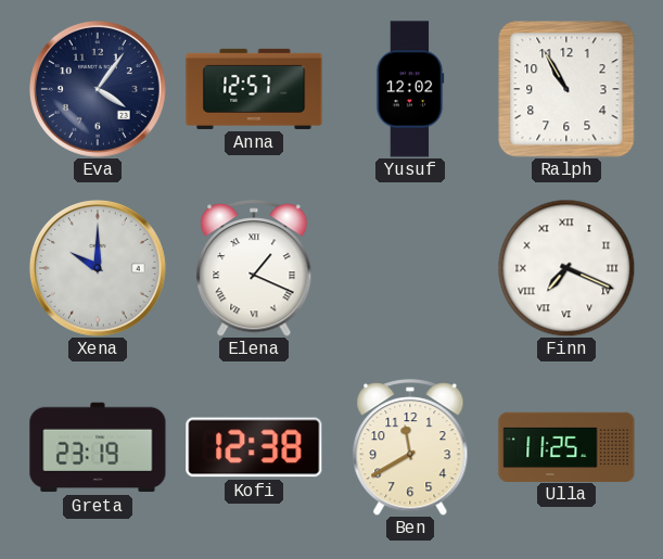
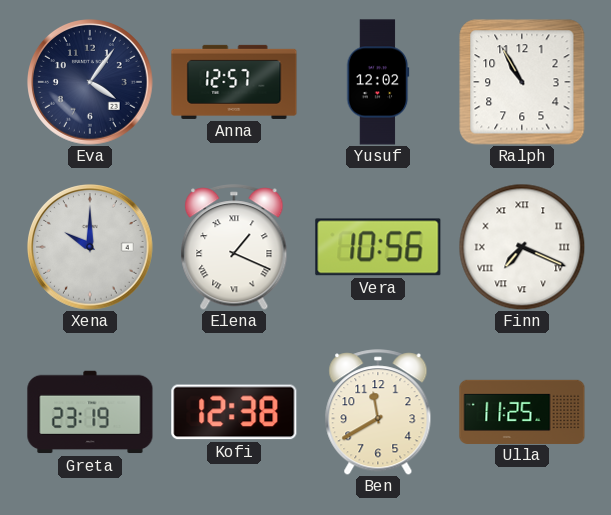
Vera: none -> 10:56
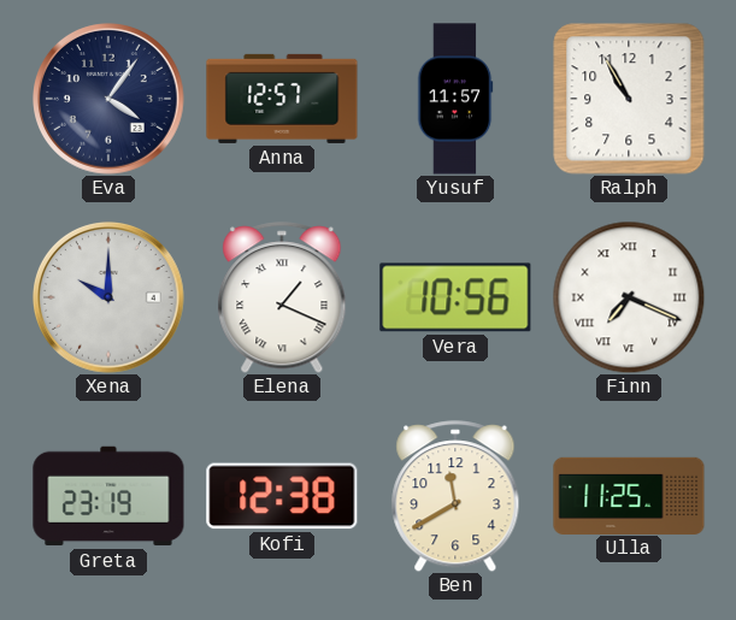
Yusuf: 12:02 -> 11:57
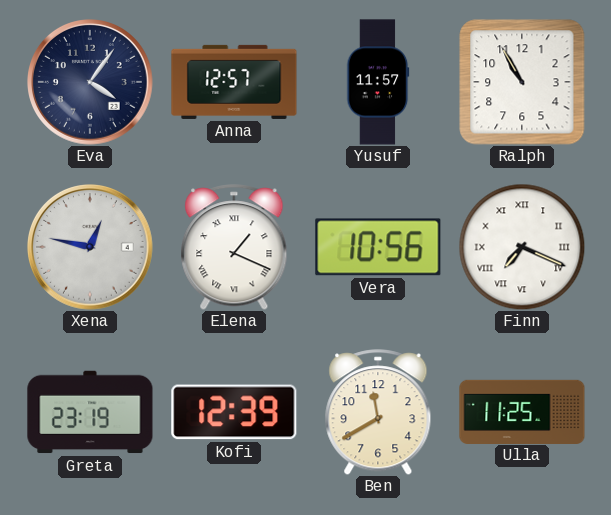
Xena: 10:00 -> 12:47
Kofi: 12:38 -> 12:39
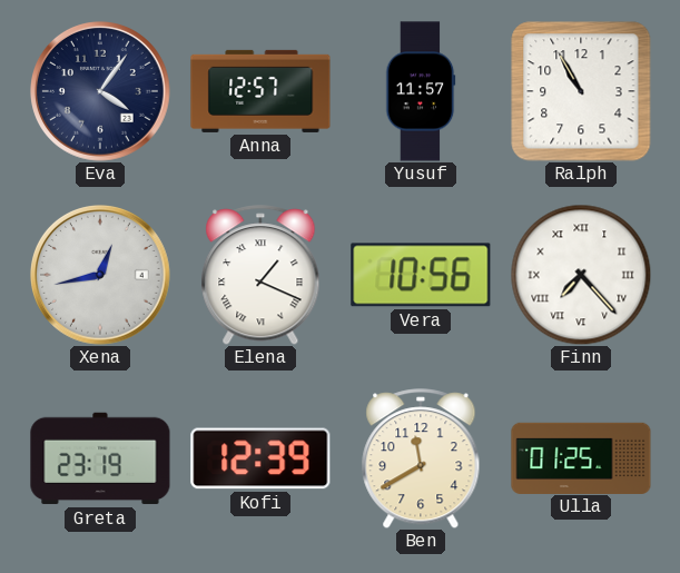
Xena: 12:47 -> 12:43
Finn: 7:19 -> 7:23
Ulla: 11:25 -> 01:25
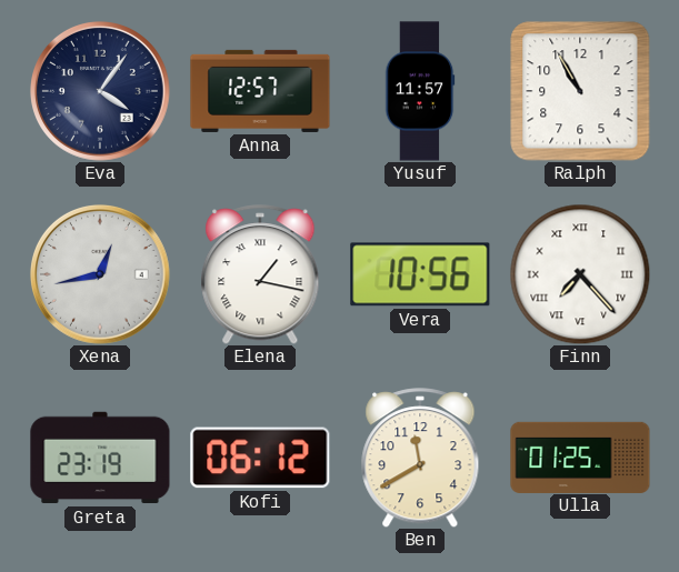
Elena: 1:19 -> 1:17
Kofi: 12:39 -> 06:12
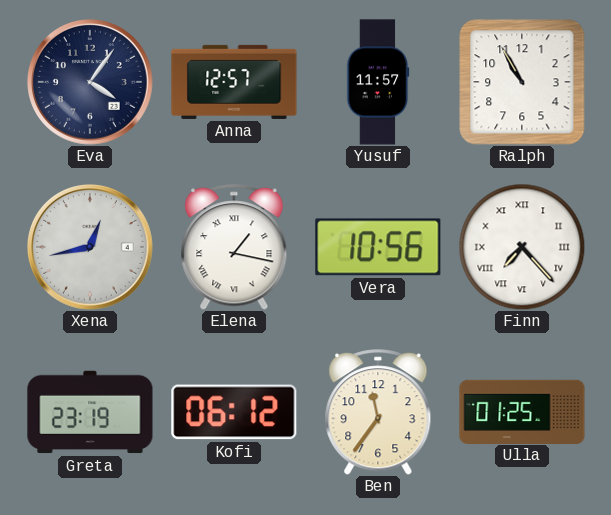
Ben: 11:40 -> 11:36
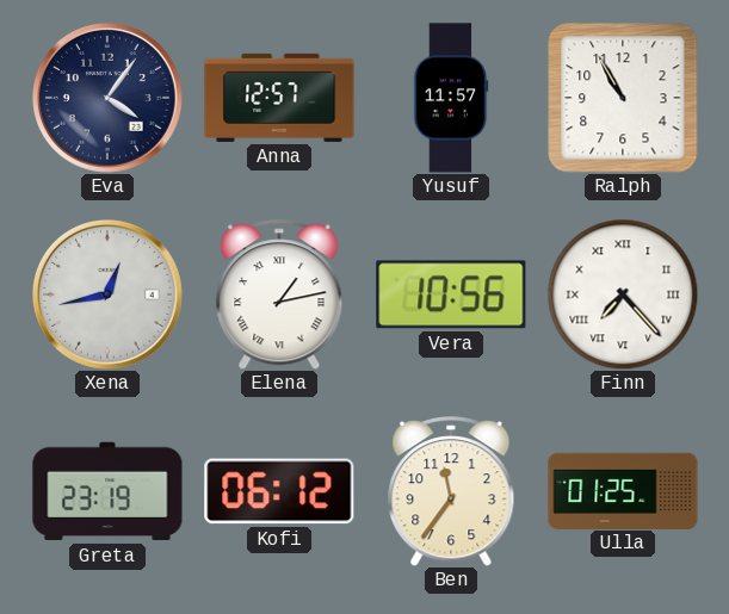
Elena: 1:17 -> 1:13
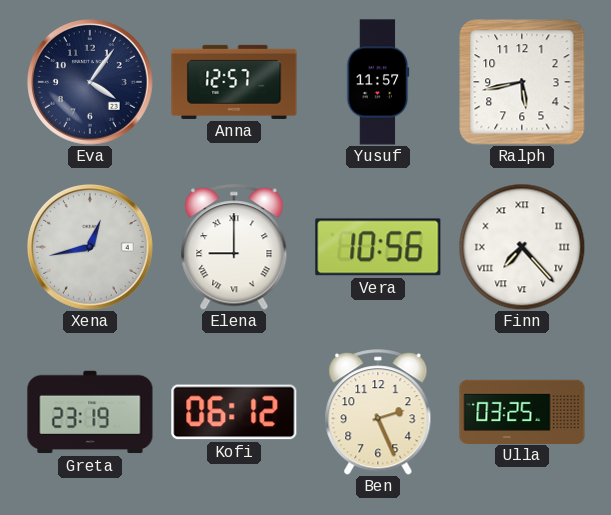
Ralph: 10:55 -> 5:43
Elena: 1:13 -> 9:00
Ben: 11:36 -> 2:26
Ulla: 01:25 -> 03:25
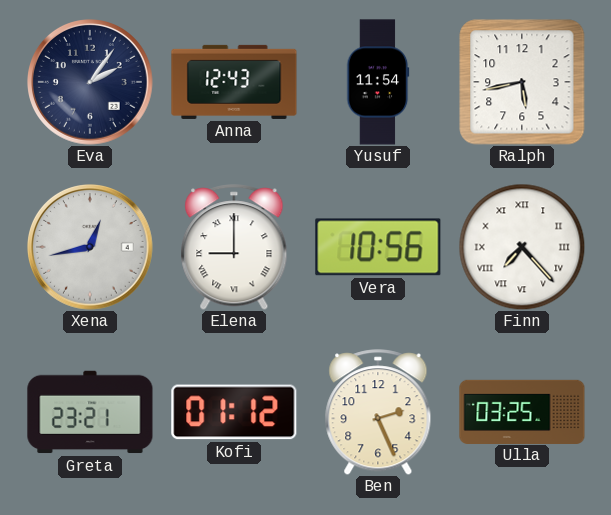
Eva: 4:06 -> 2:06
Anna: 12:57 -> 12:43
Yusuf: 11:57 -> 11:54
Greta: 23:19 -> 23:21
Kofi: 06:12 -> 01:12
